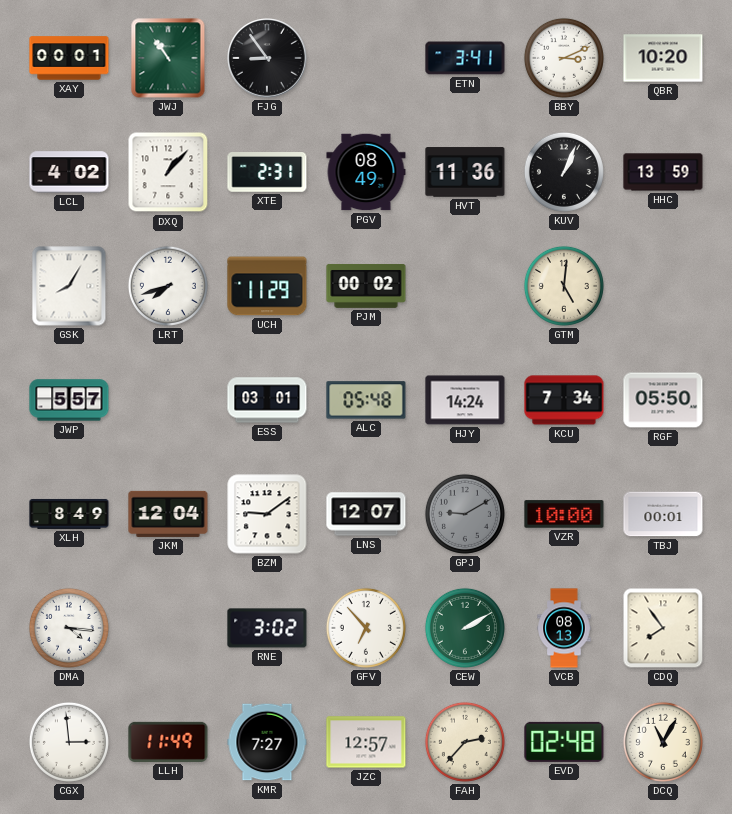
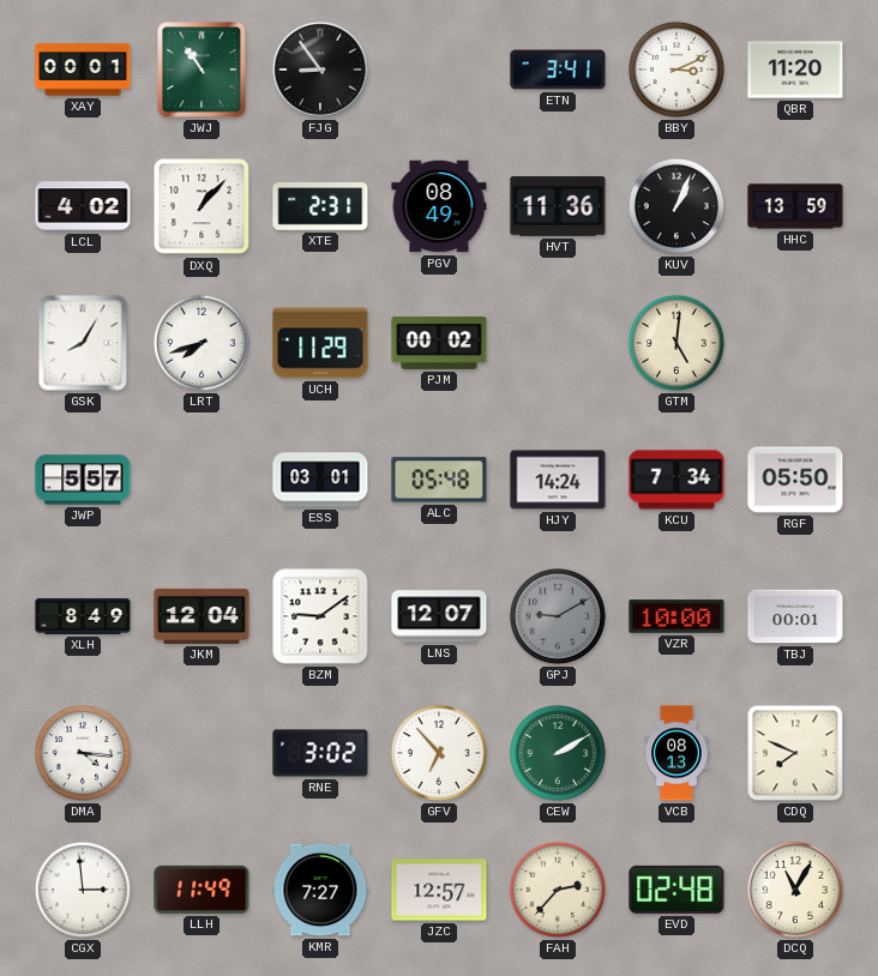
QBR: 10:20 -> 11:20
CDQ: 7:54 -> 7:49
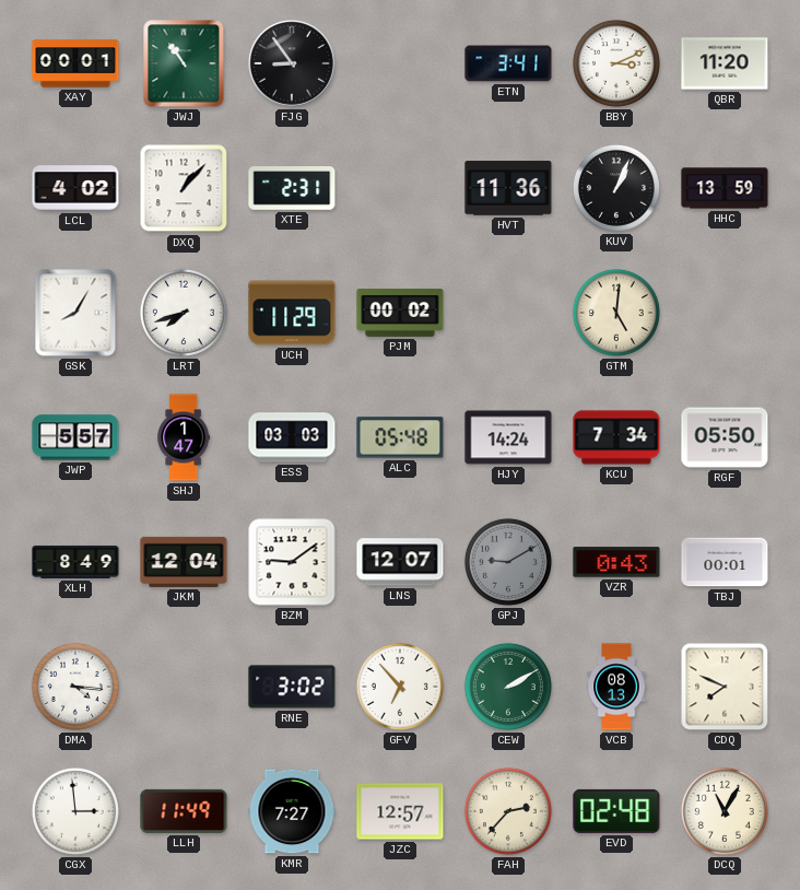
PGV: 08:49 -> none
SHJ: none -> 1:47
ESS: 03:01 -> 03:03
VZR: 10:00 -> 0:43
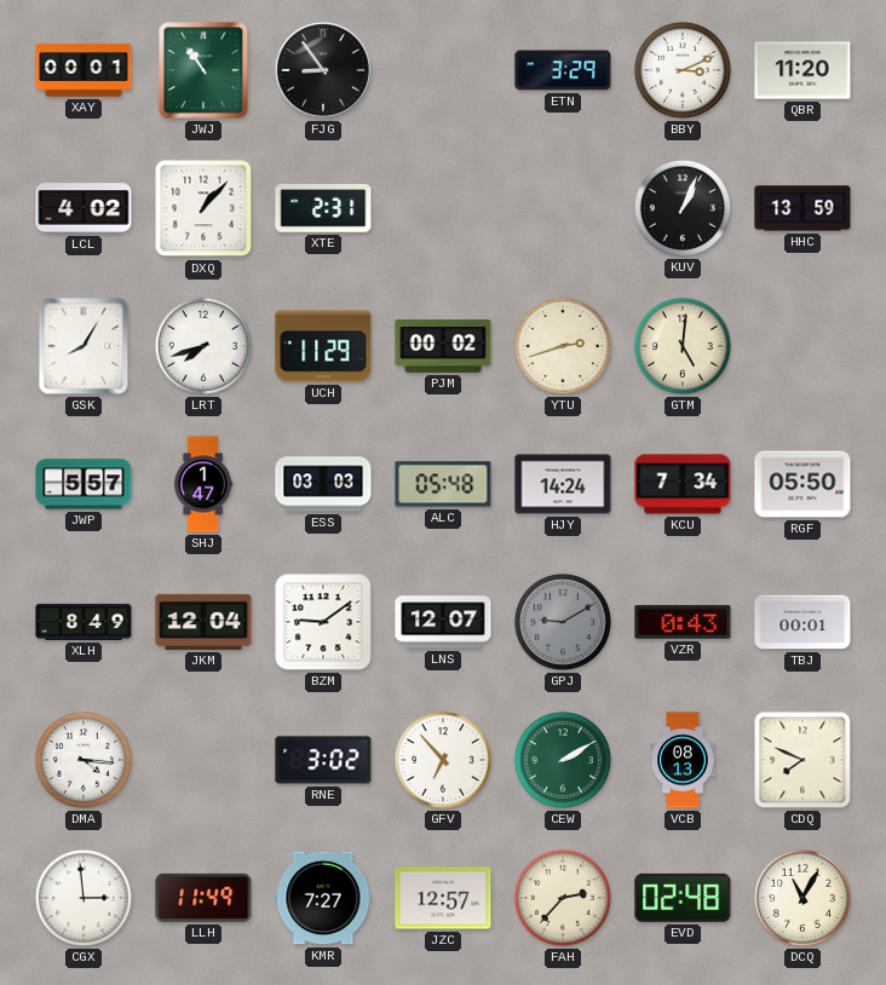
ETN: 3:41 -> 3:29
HVT: 11:36 -> none
YTU: none -> 2:42
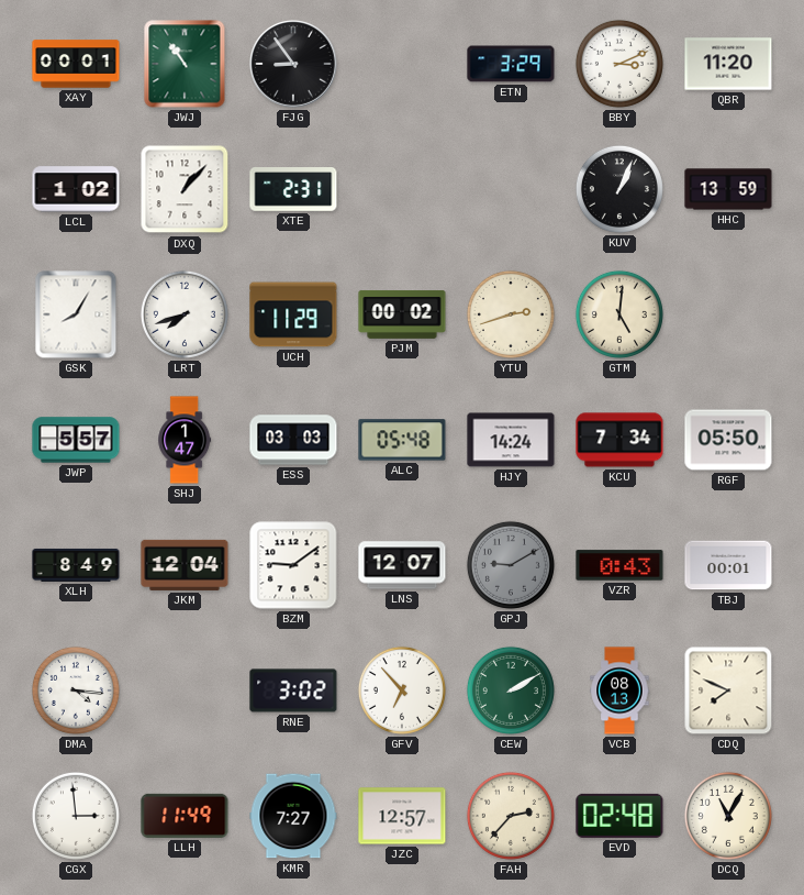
LCL: 4:02 -> 1:02
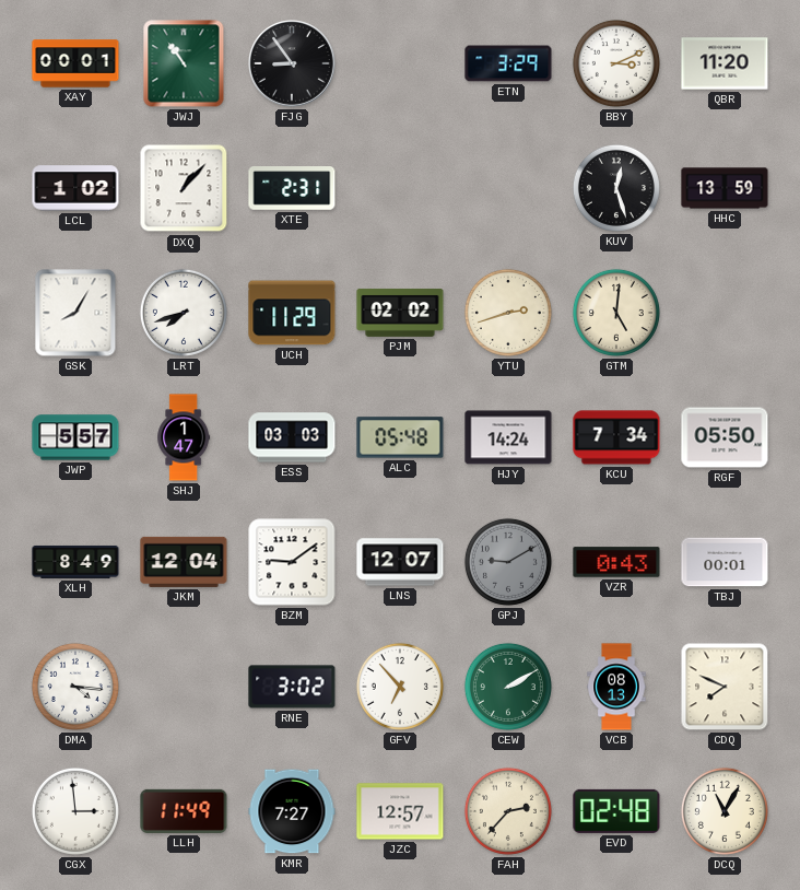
KUV: 1:04 -> 12:27
PJM: 00:02 -> 02:02
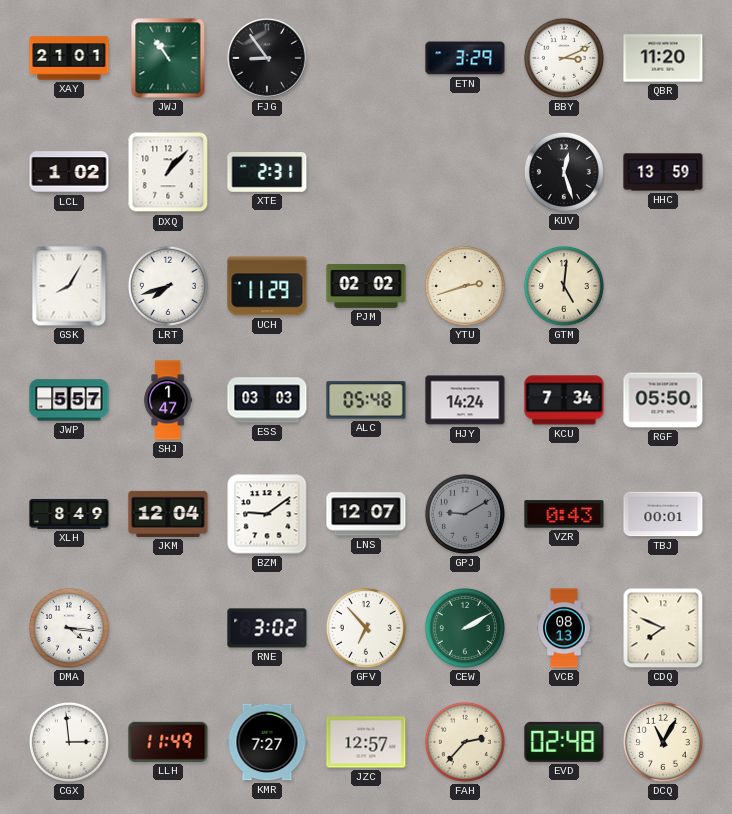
XAY: 00:01 -> 21:01
